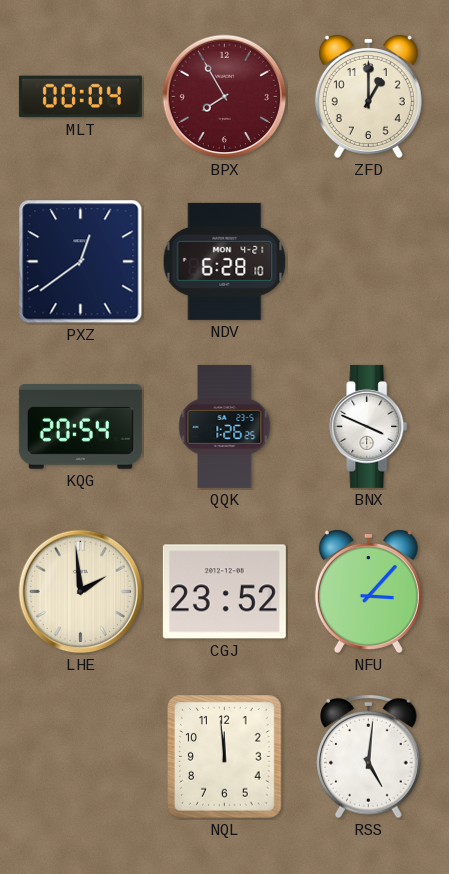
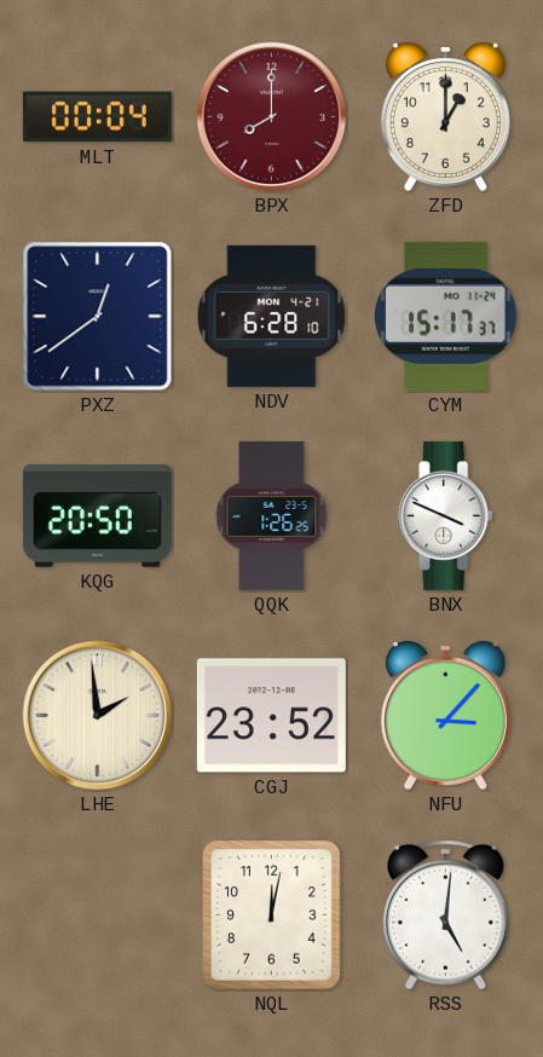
BPX: 7:55 -> 8:00
CYM: none -> 15:17
KQG: 20:54 -> 20:50
NQL: 11:59 -> 12:02
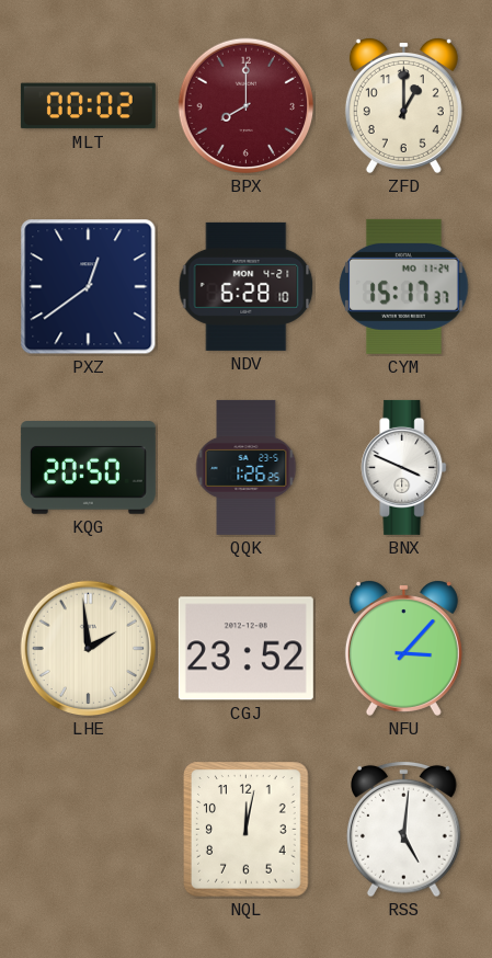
MLT: 00:04 -> 00:02
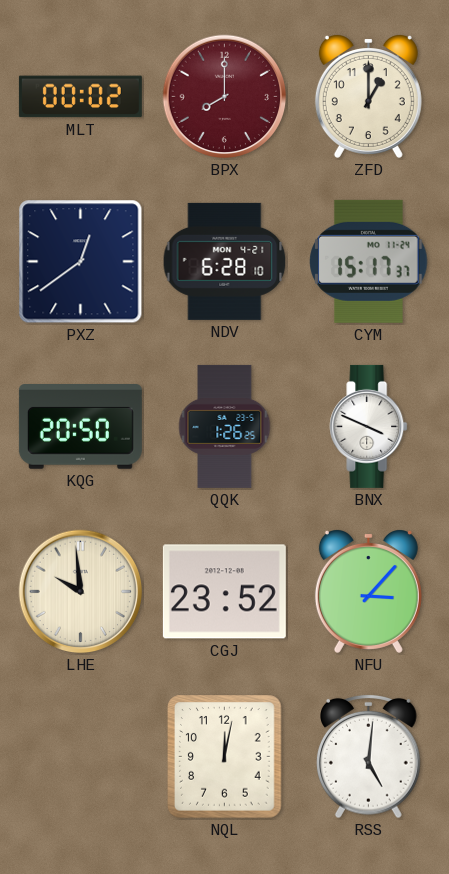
LHE: 1:59 -> 9:59
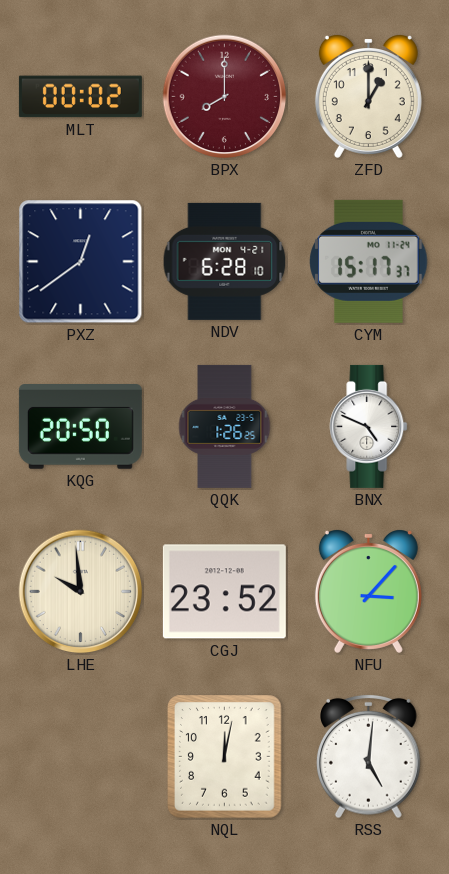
BNX: 3:49 -> 4:49
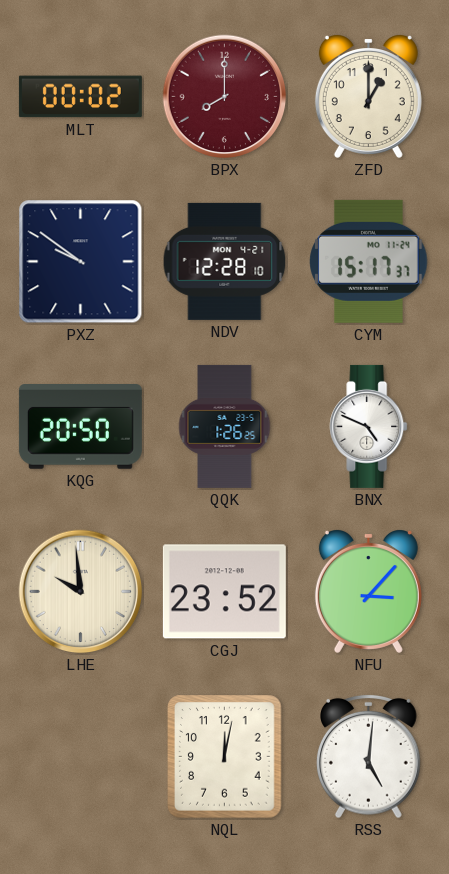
PXZ: 12:39 -> 9:51
NDV: 6:28 -> 12:28
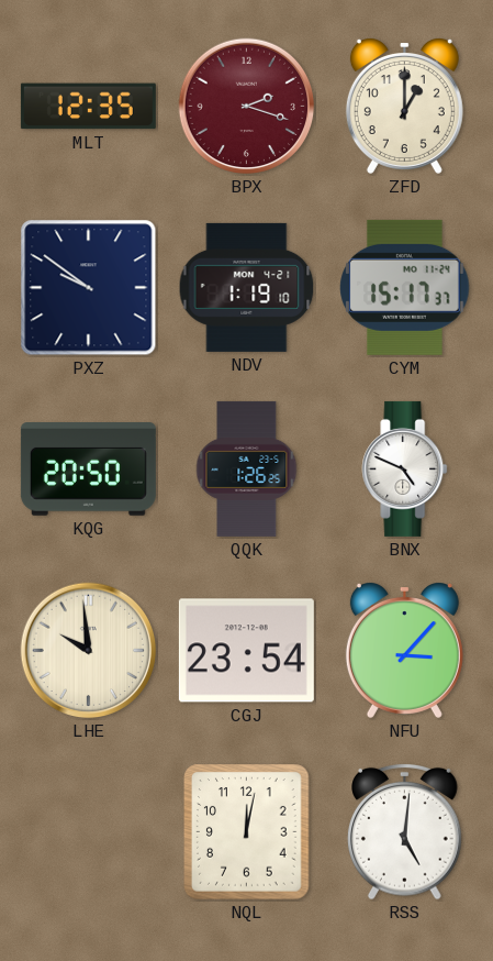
MLT: 00:02 -> 12:35
BPX: 8:00 -> 2:18
NDV: 12:28 -> 1:19
CGJ: 23:52 -> 23:54
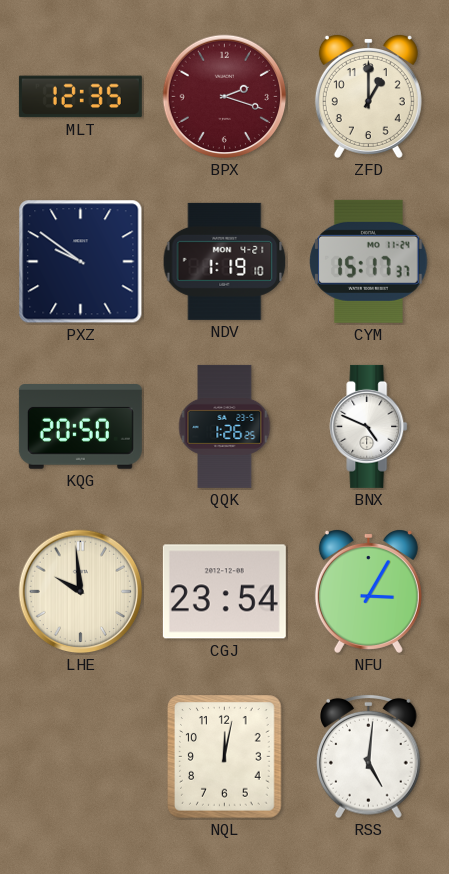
NFU: 3:07 -> 3:05
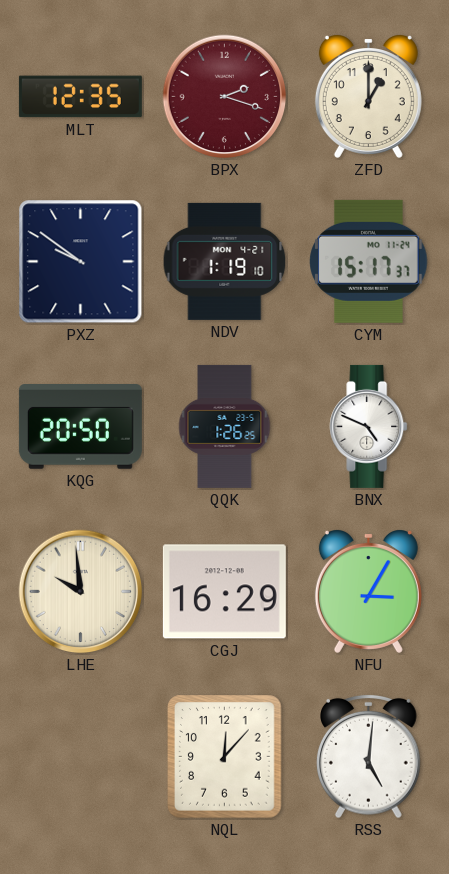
CGJ: 23:54 -> 16:29
NQL: 12:02 -> 12:07
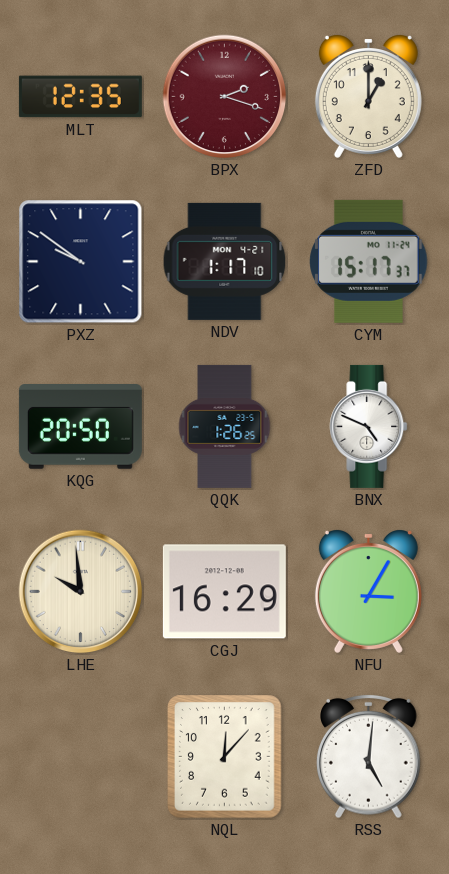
NDV: 1:19 -> 1:17
